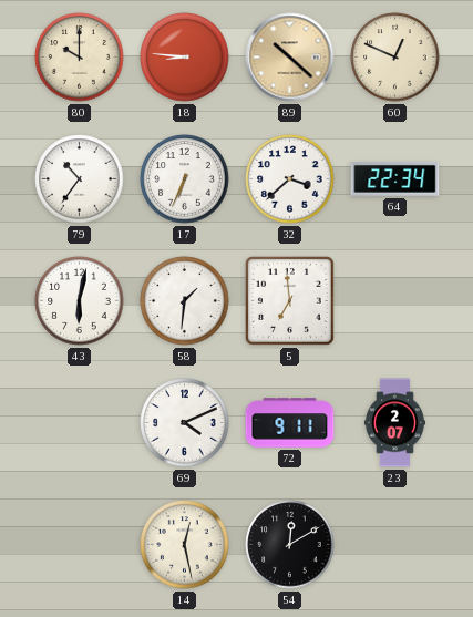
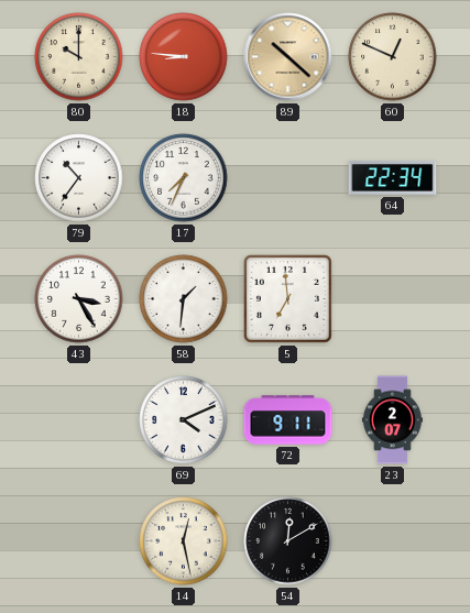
17: 6:34 -> 7:34
32: 3:38 -> none
43: 6:02 -> 3:25
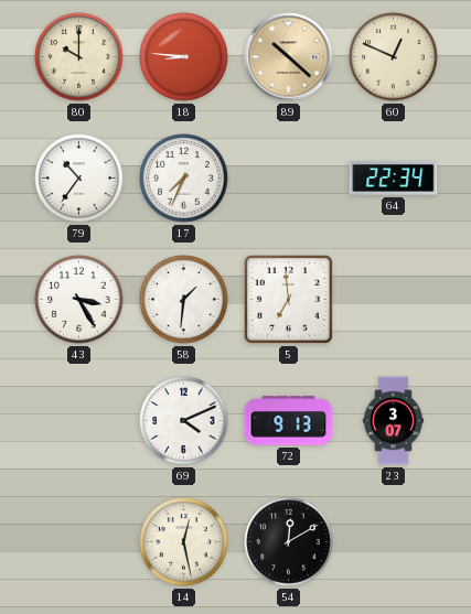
72: 9:11 -> 9:13
23: 2:07 -> 3:07
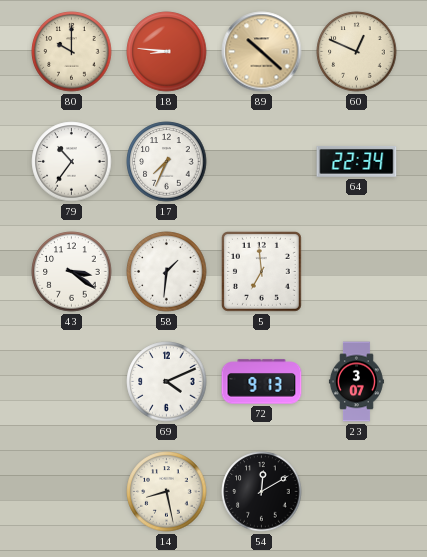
43: 3:25 -> 3:21
14: 12:28 -> 8:28
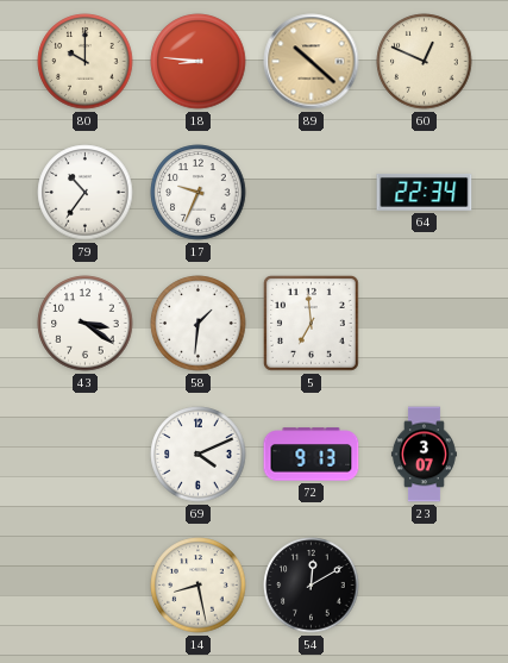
17: 7:34 -> 9:34
